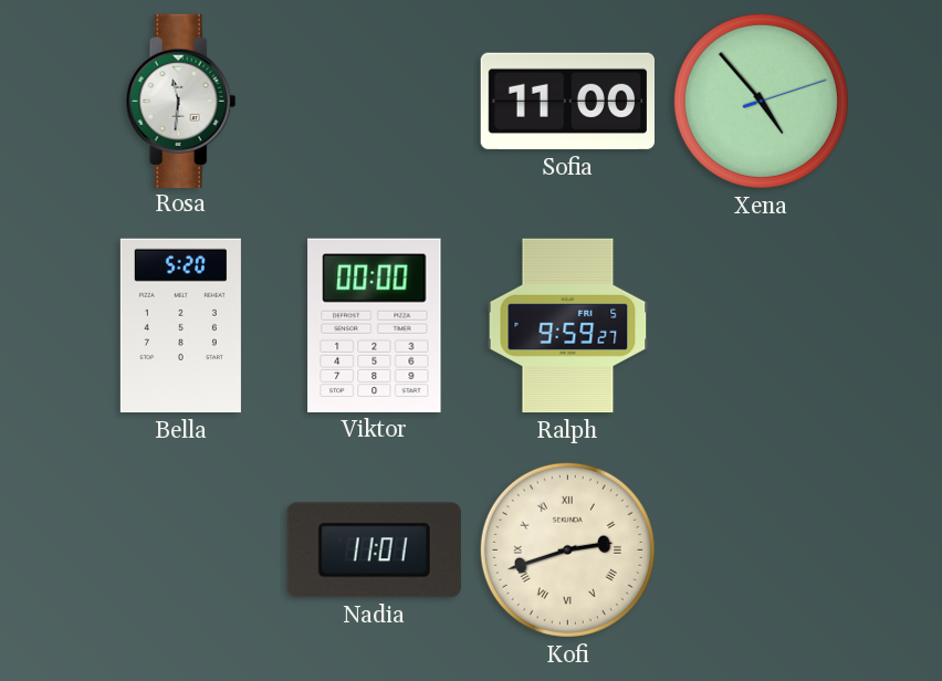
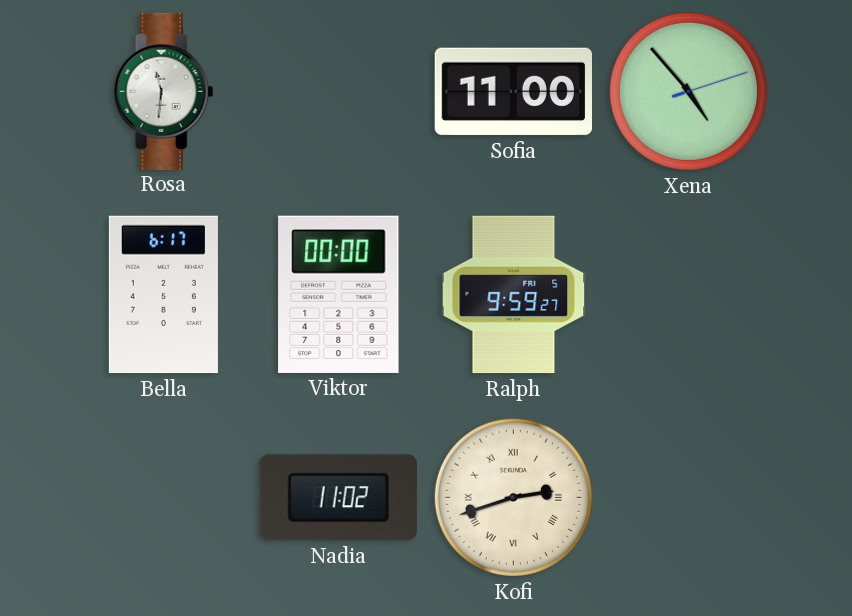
Bella: 5:20 -> 6:17
Nadia: 11:01 -> 11:02
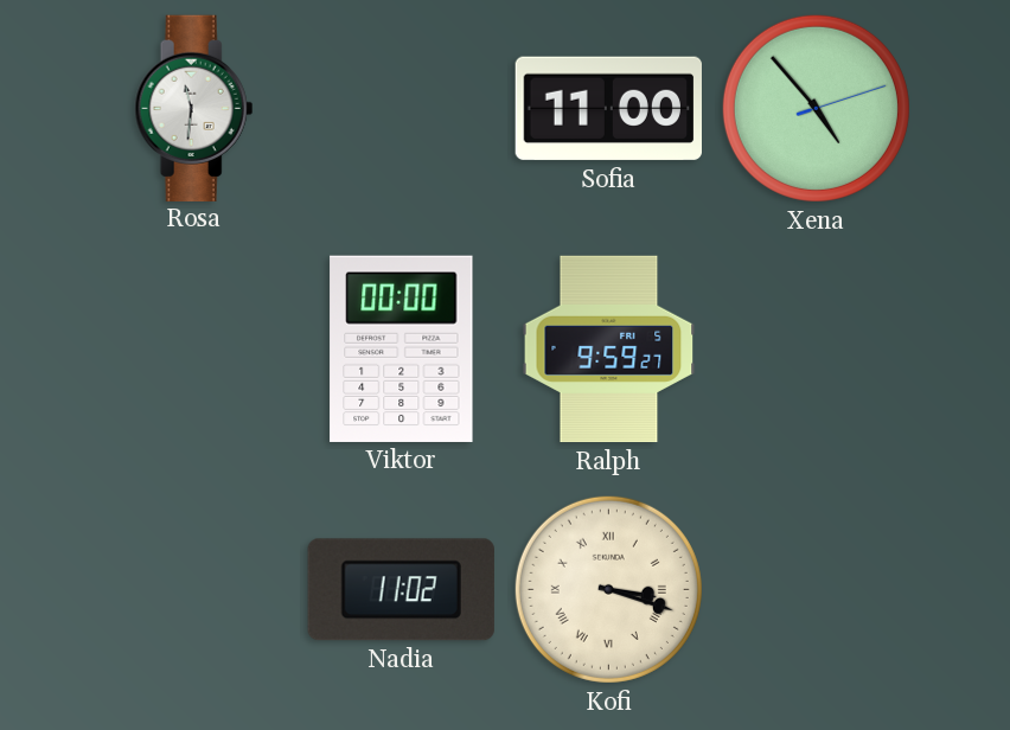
Bella: 6:17 -> none
Kofi: 2:42 -> 3:18
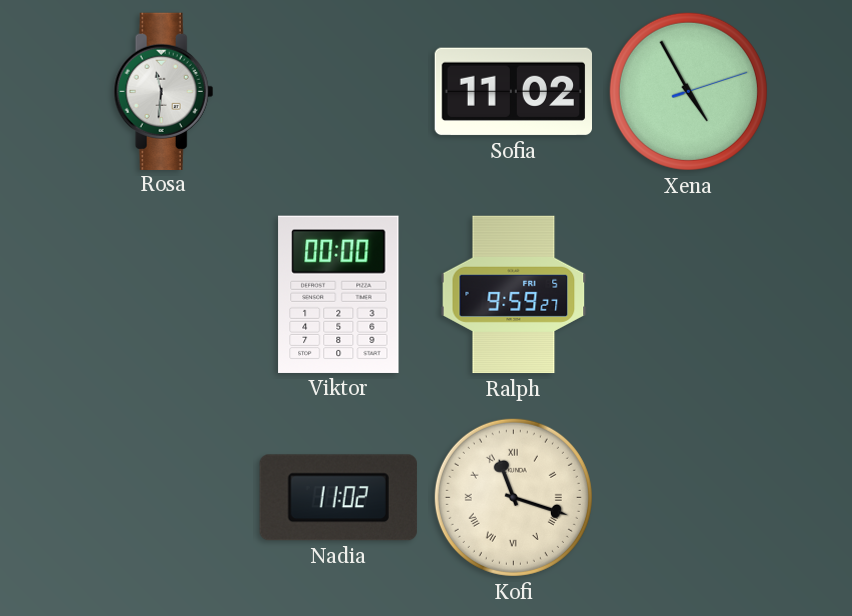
Sofia: 11:00 -> 11:02
Xena: 4:53 -> 4:55
Kofi: 3:18 -> 11:18
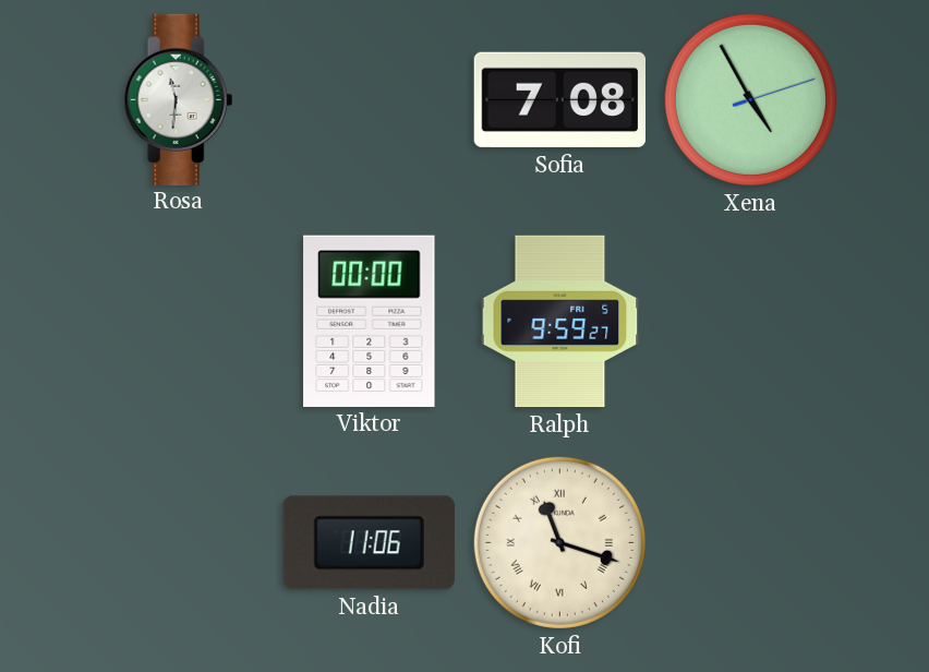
Sofia: 11:02 -> 7:08
Nadia: 11:02 -> 11:06
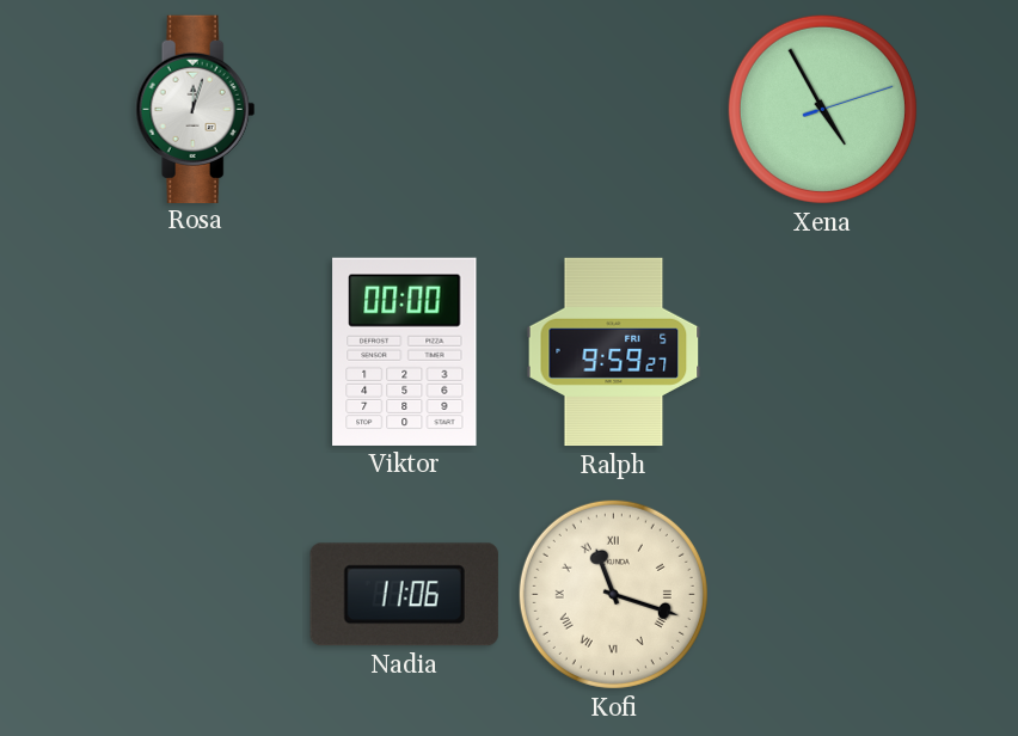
Rosa: 11:31 -> 12:03
Sofia: 7:08 -> none
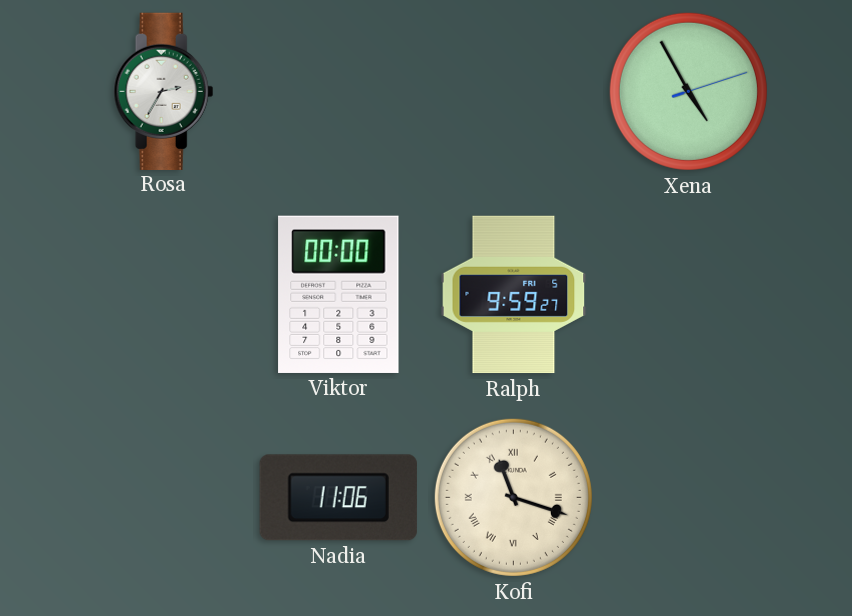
Rosa: 12:03 -> 2:35
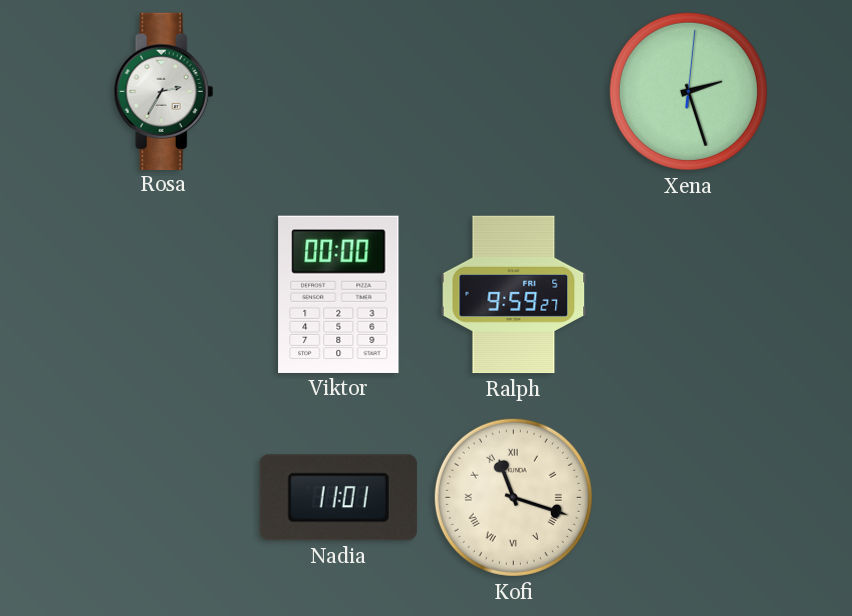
Xena: 4:55 -> 2:27
Nadia: 11:06 -> 11:01
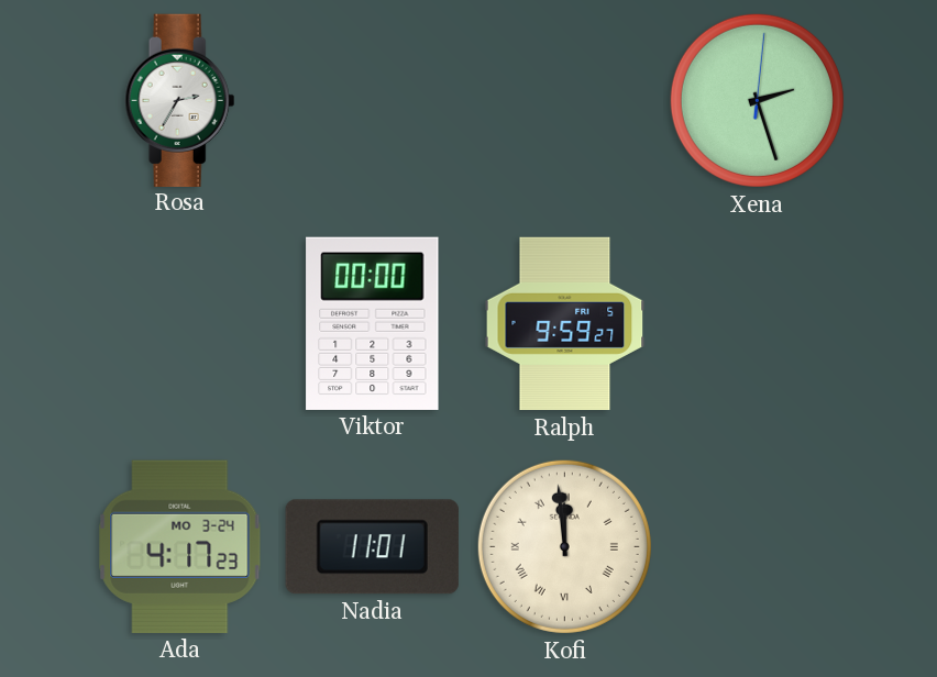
Ada: none -> 4:17
Kofi: 11:18 -> 11:59
